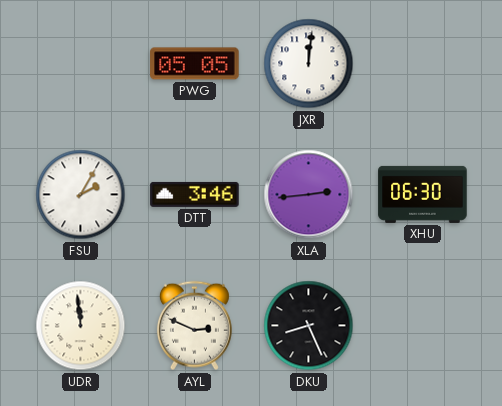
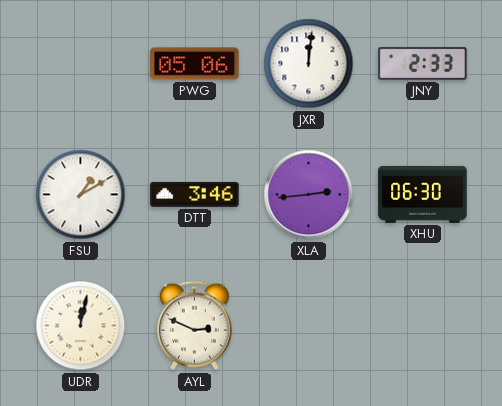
PWG: 05:05 -> 05:06
JNY: none -> 2:33
FSU: 2:05 -> 1:10
UDR: 11:59 -> 12:02
DKU: 8:26 -> none
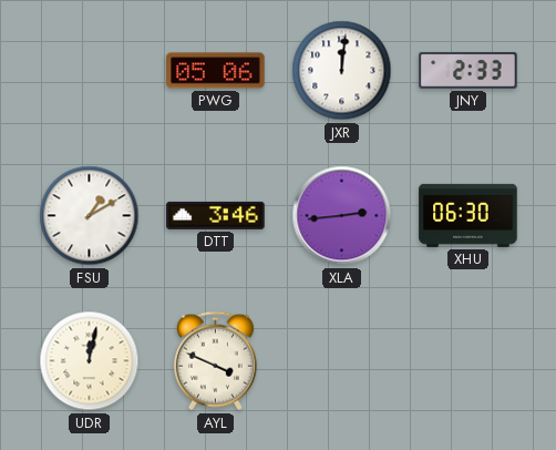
AYL: 2:49 -> 3:49
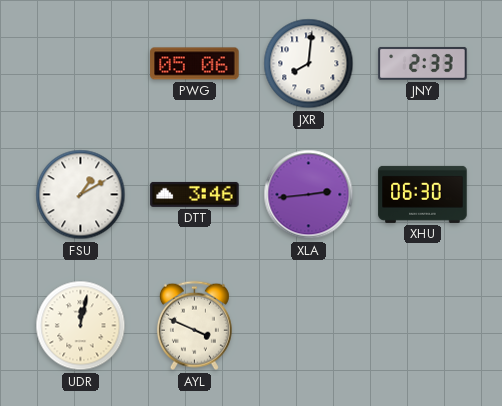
JXR: 12:01 -> 8:01
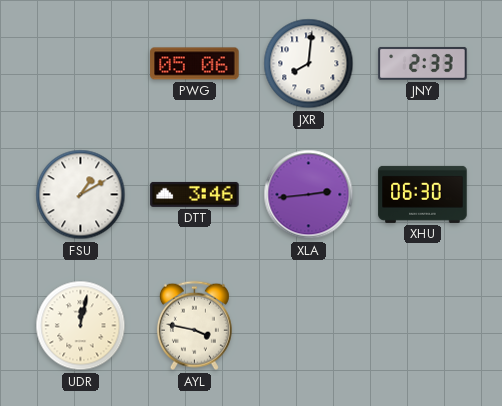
AYL: 3:49 -> 3:47
